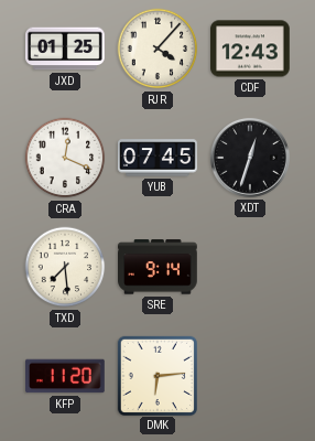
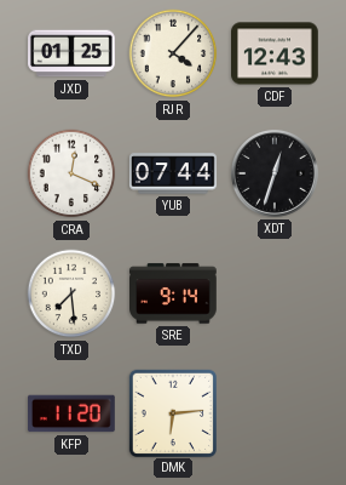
YUB: 07:45 -> 07:44
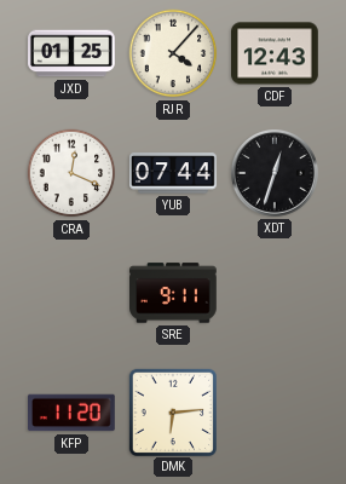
TXD: 7:29 -> none
SRE: 9:14 -> 9:11
